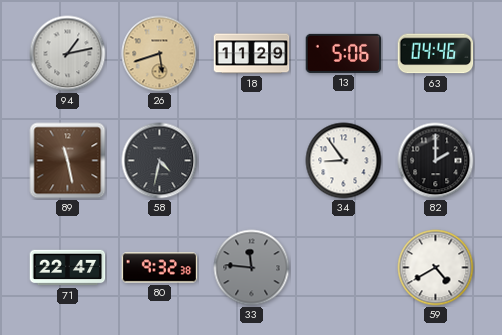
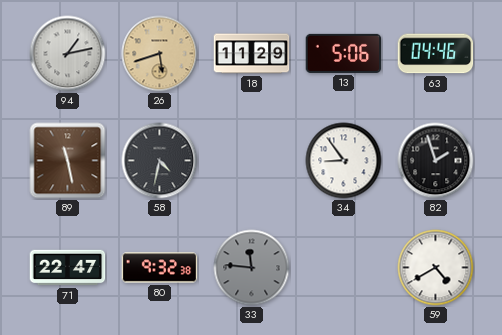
82: 2:00 -> 1:57
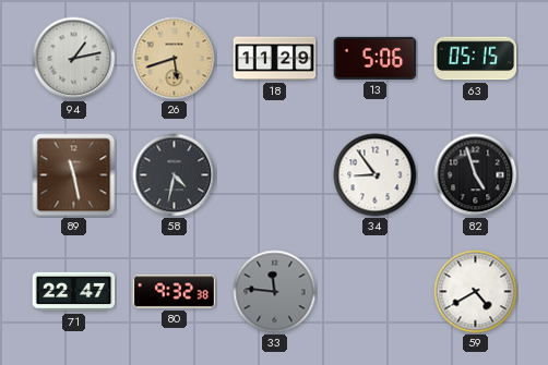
63: 04:46 -> 05:15
82: 1:57 -> 4:57
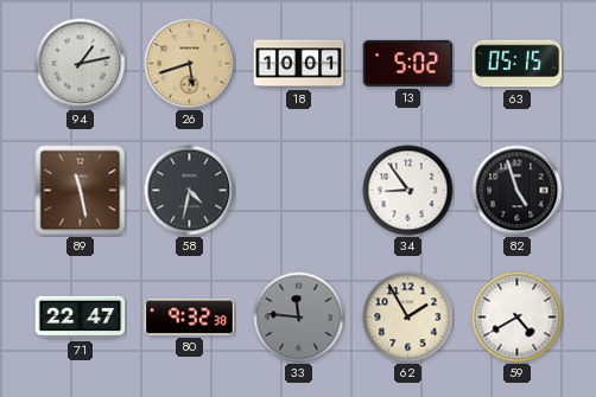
18: 11:29 -> 10:01
13: 5:06 -> 5:02
62: none -> 1:55
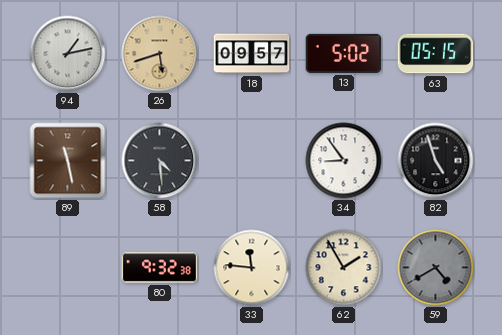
18: 10:01 -> 09:57
58: 4:32 -> 4:29
71: 22:47 -> none
33 dial: grey -> cream
59 dial: white -> grey
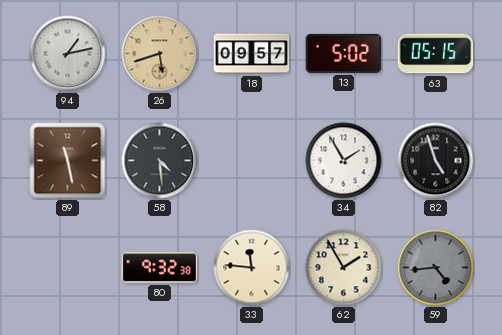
34: 8:54 -> 1:55
59: 4:40 -> 4:44
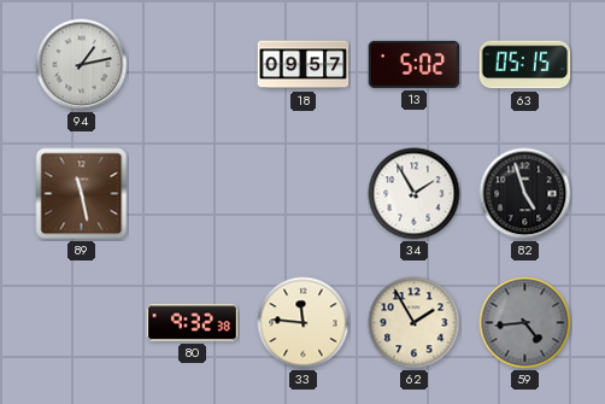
26: 5:42 -> none
58: 4:29 -> none
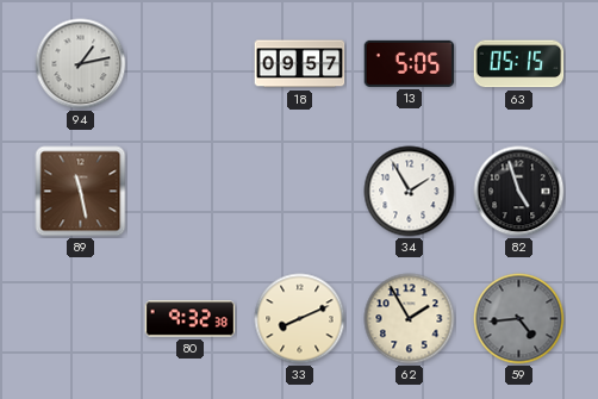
13: 5:02 -> 5:05
33: 11:46 -> 8:11
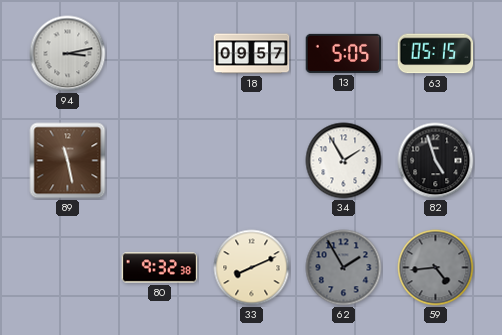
94: 1:13 -> 3:13
62 dial: cream -> grey
